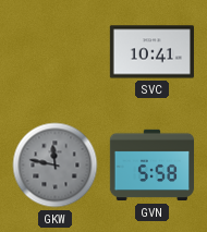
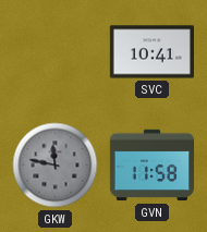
GVN: 5:58 -> 11:58
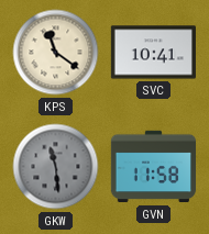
KPS: none -> 11:21
GKW: 11:47 -> 11:29
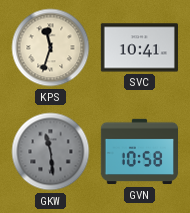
KPS: 11:21 -> 11:33
GVN: 11:58 -> 10:58
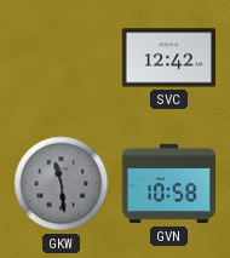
KPS: 11:33 -> none
SVC: 10:41 -> 12:42
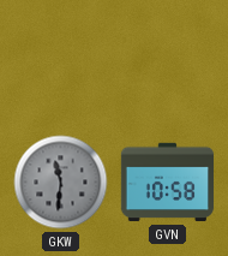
SVC: 12:42 -> none
GKW: 11:29 -> 11:31
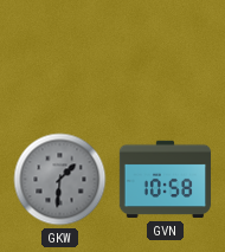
GKW: 11:31 -> 1:31
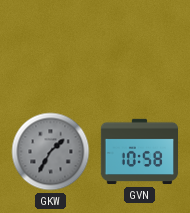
GKW: 1:31 -> 1:35
